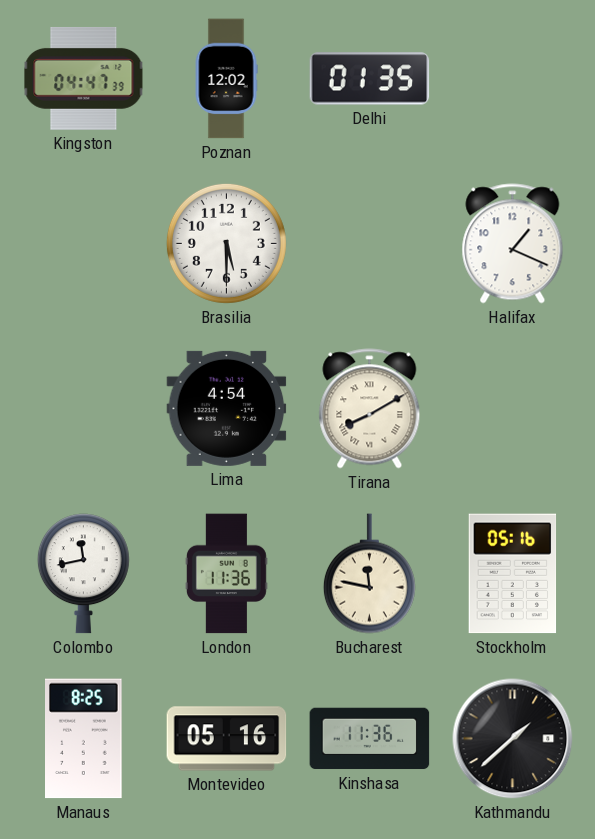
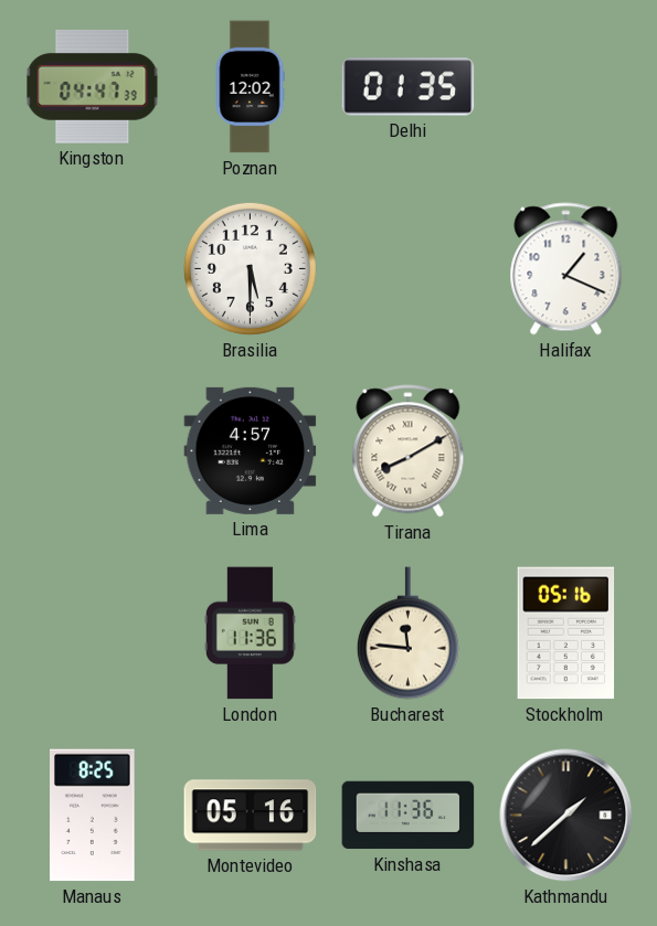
Lima: 4:54 -> 4:57
Colombo: 11:43 -> none
Bucharest: 11:47 -> 11:46
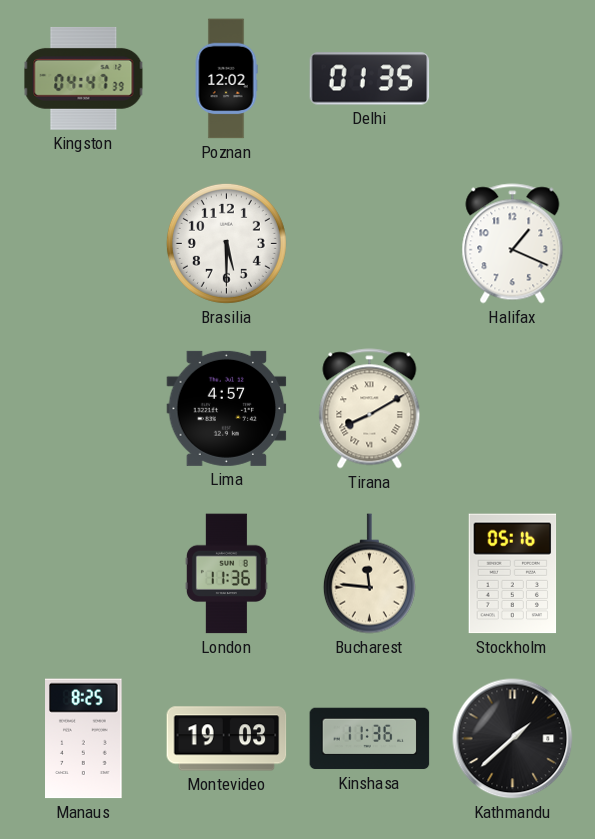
Montevideo: 05:16 -> 19:03
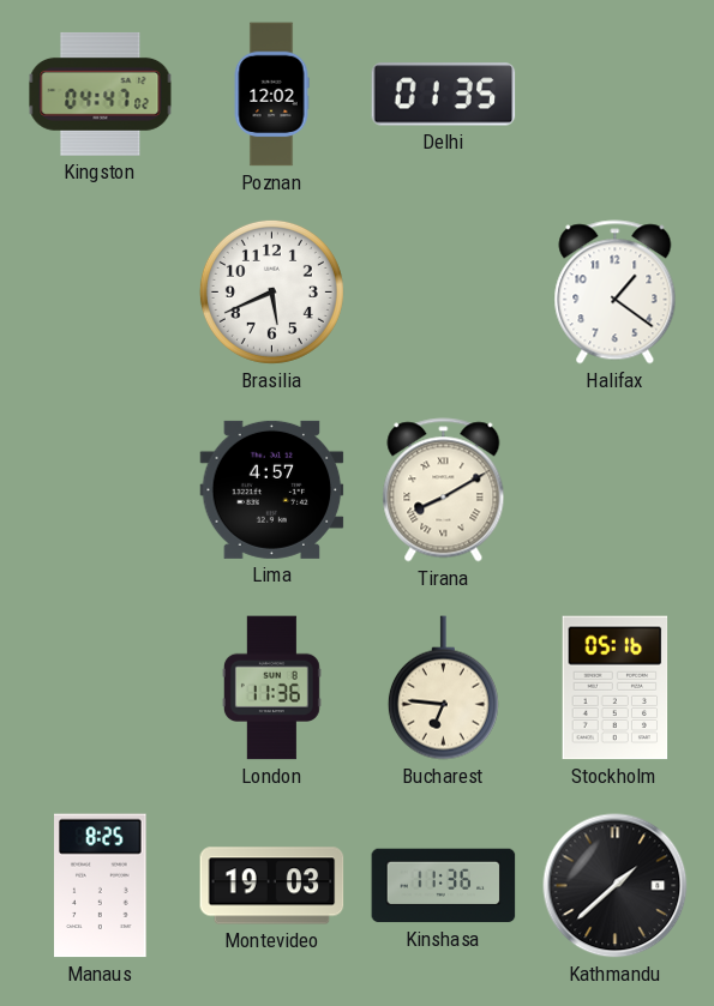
Kingston: 04:47:39 -> 04:47:02
Brasilia: 5:30 -> 5:41
Halifax: 1:19 -> 1:21
Bucharest: 11:46 -> 6:46
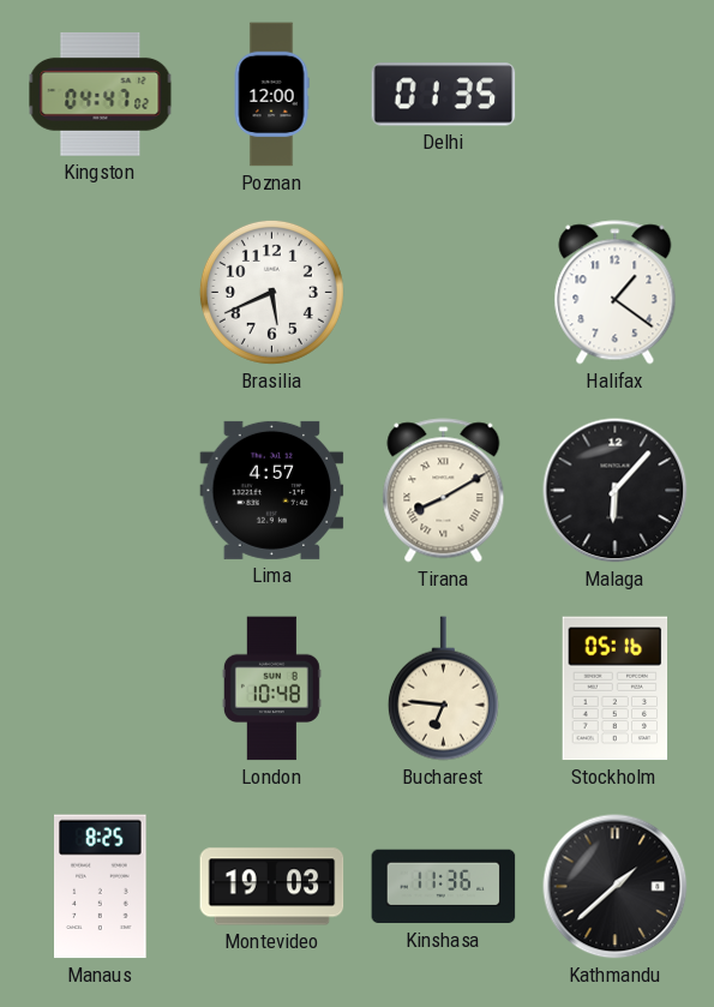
Poznan: 12:02 -> 12:00
Malaga: none -> 6:07
London: 11:36 -> 10:48
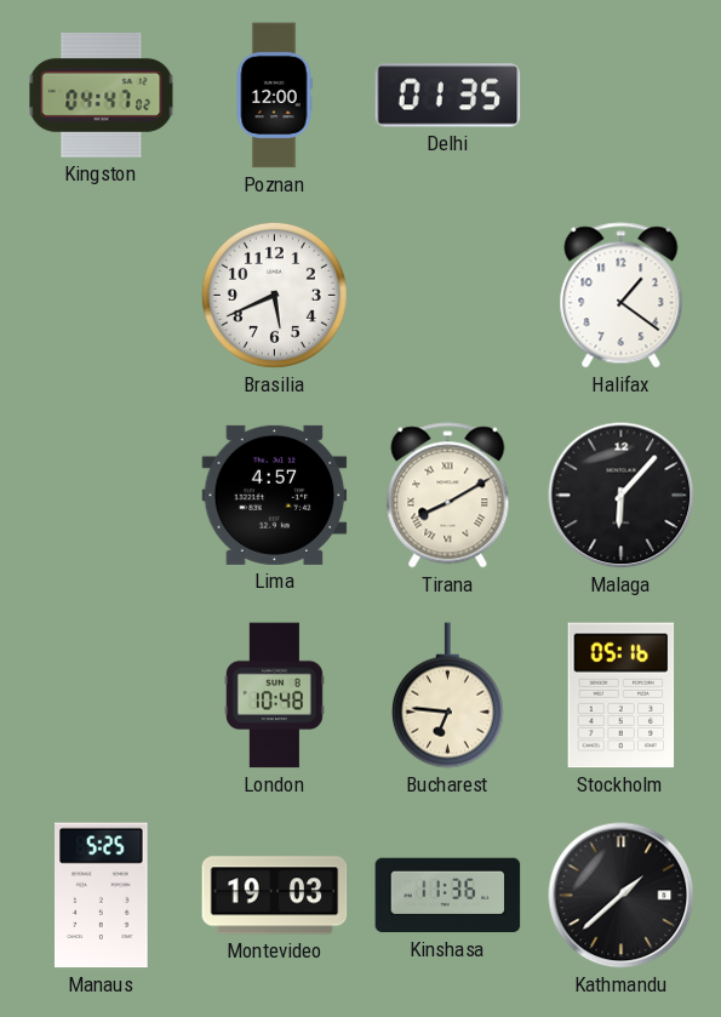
Manaus: 8:25 -> 5:25
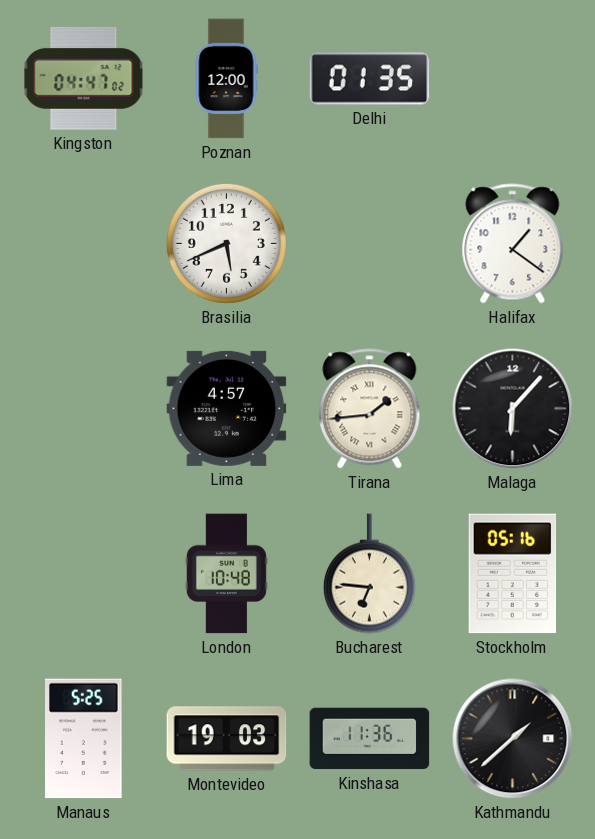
Tirana: 8:10 -> 1:44
